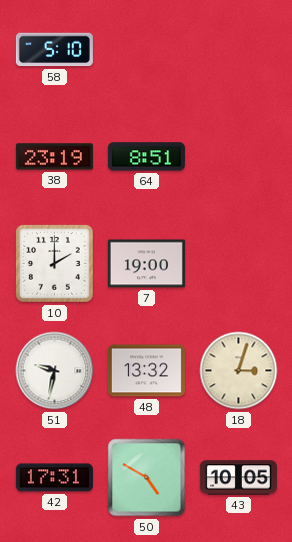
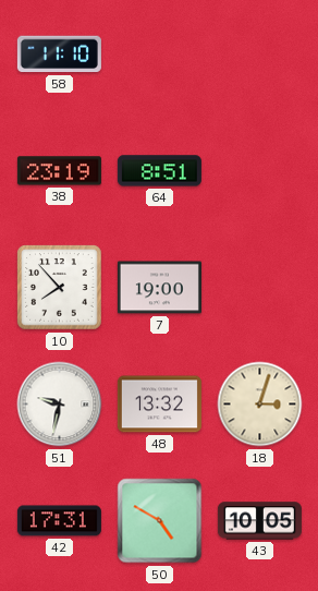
58: 5:10 -> 11:10
10: 2:00 -> 7:53
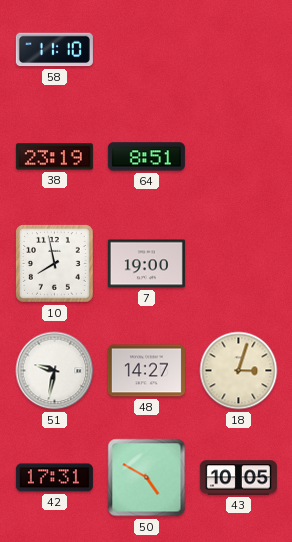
10: 7:53 -> 7:58
48: 13:32 -> 14:27
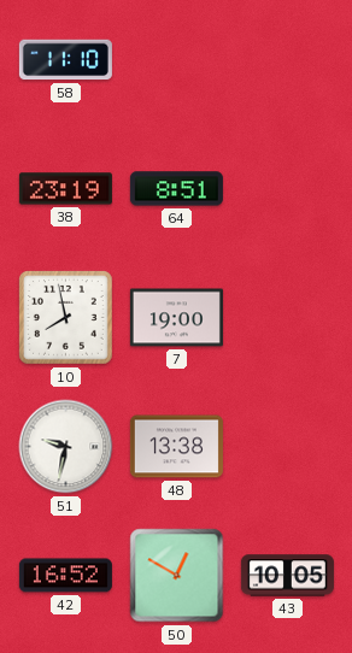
48: 14:27 -> 13:38
18: 3:03 -> none
42: 17:31 -> 16:52
50: 4:50 -> 12:50
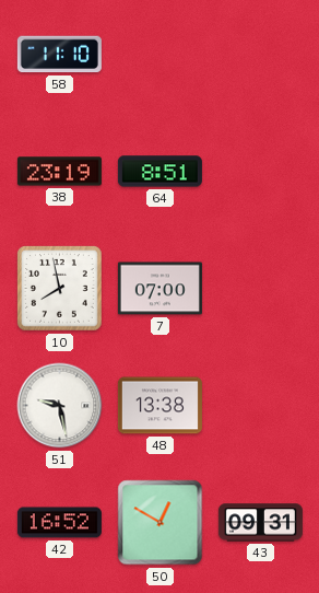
7: 19:00 -> 07:00
51: 9:32 -> 9:28
43: 10:05 -> 09:31
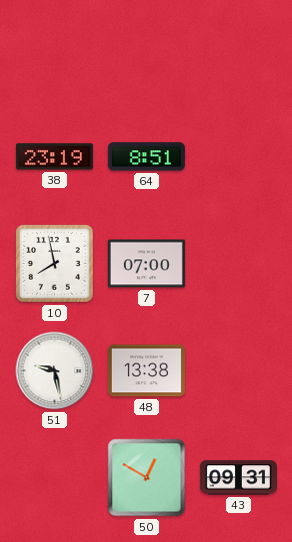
58: 11:10 -> none
42: 16:52 -> none
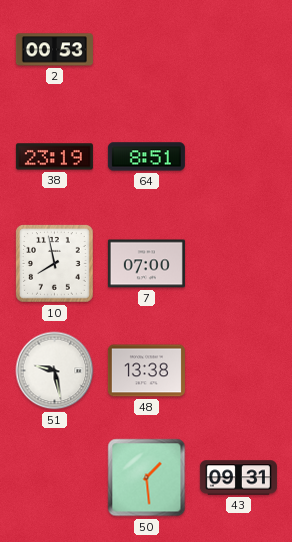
2: none -> 00:53
50: 12:50 -> 1:29
